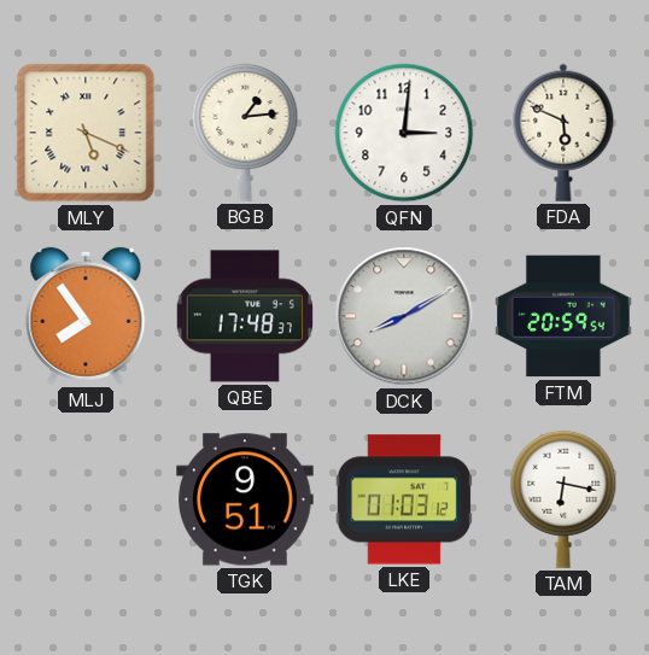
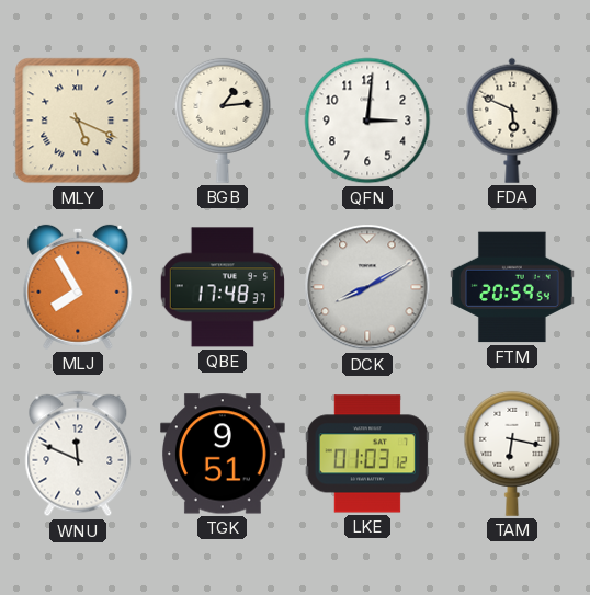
MLJ: 7:54 -> 7:55
WNU: none -> 11:49
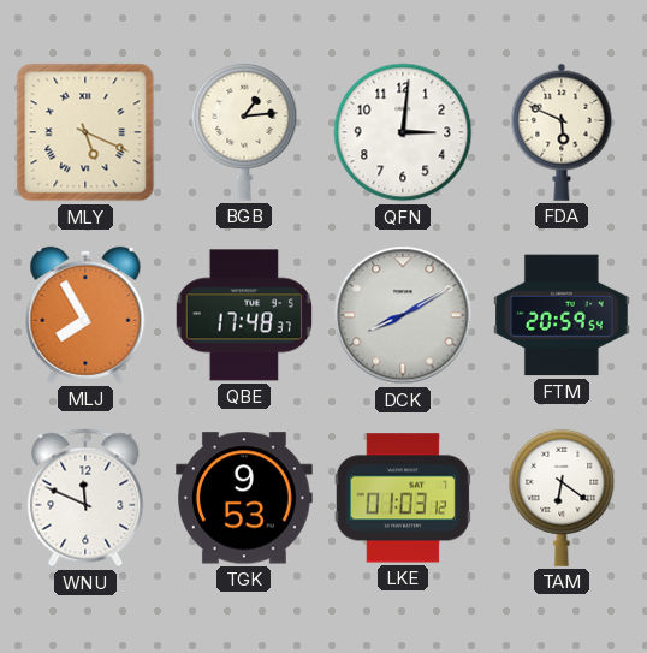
TGK: 9:51 -> 9:53
TAM: 6:17 -> 6:21
